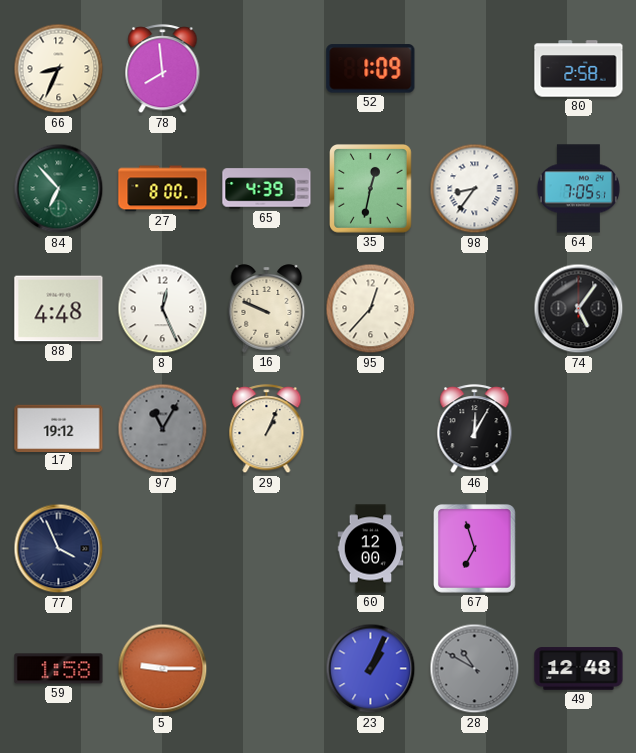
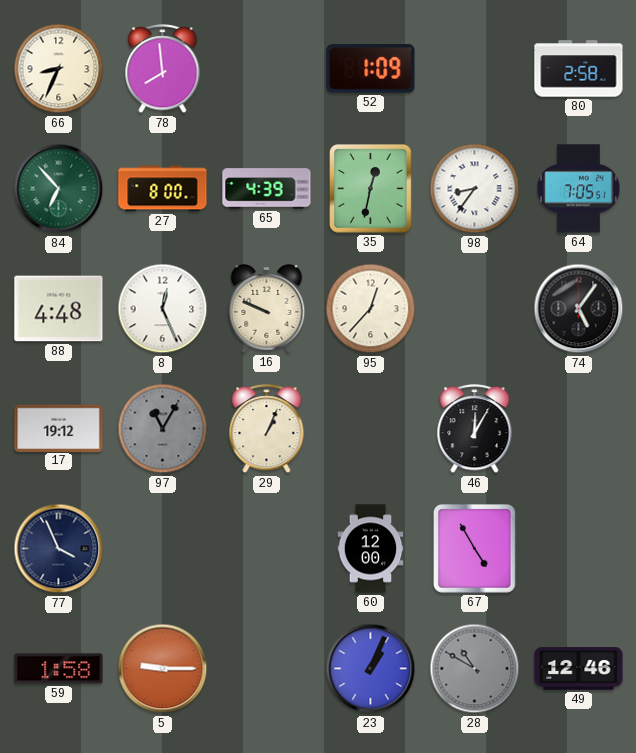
67: 6:57 -> 4:55
49: 12:48 -> 12:46
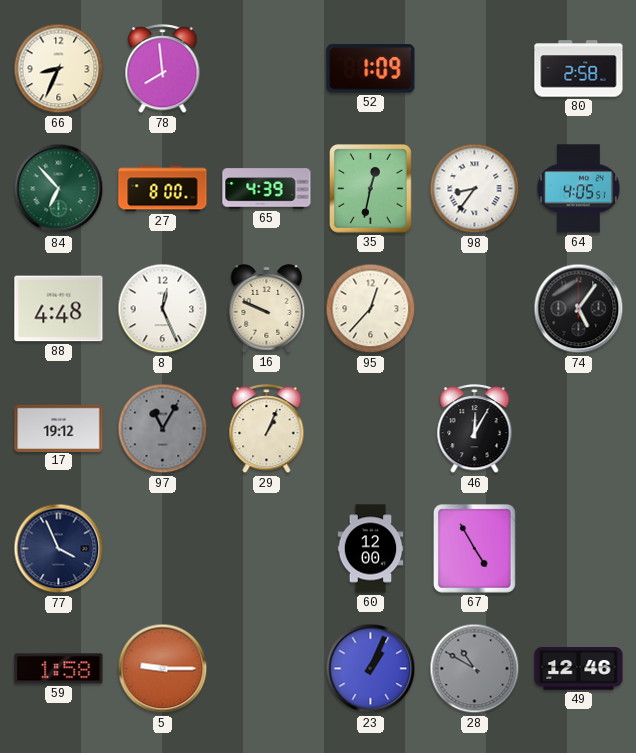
64: 7:05 -> 4:05
